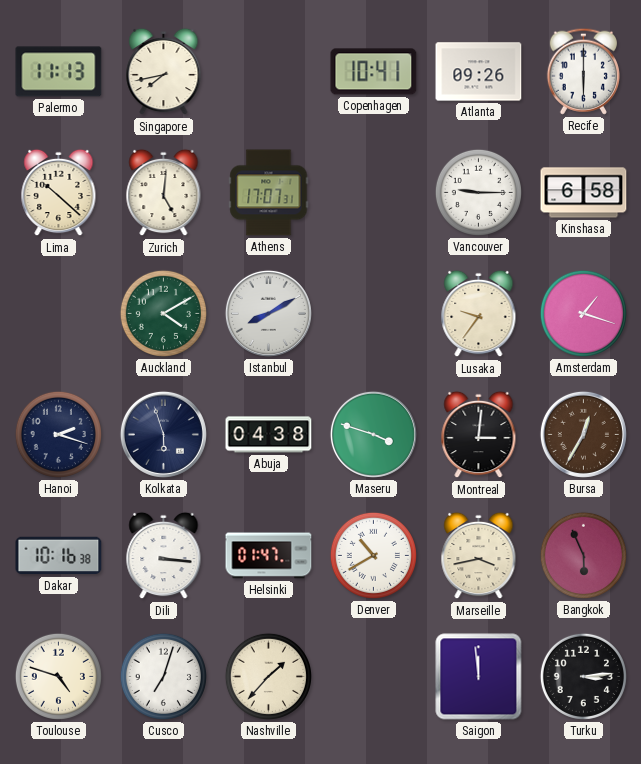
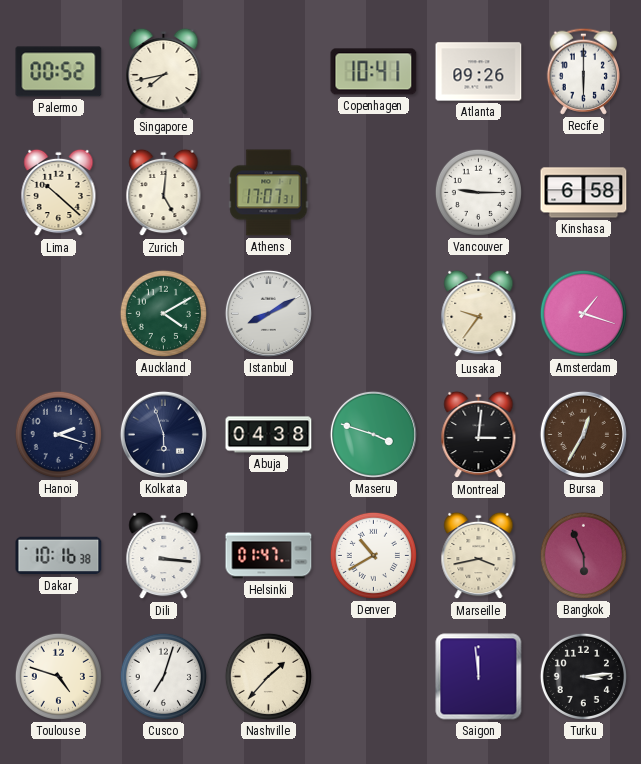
Palermo: 11:13 -> 00:52
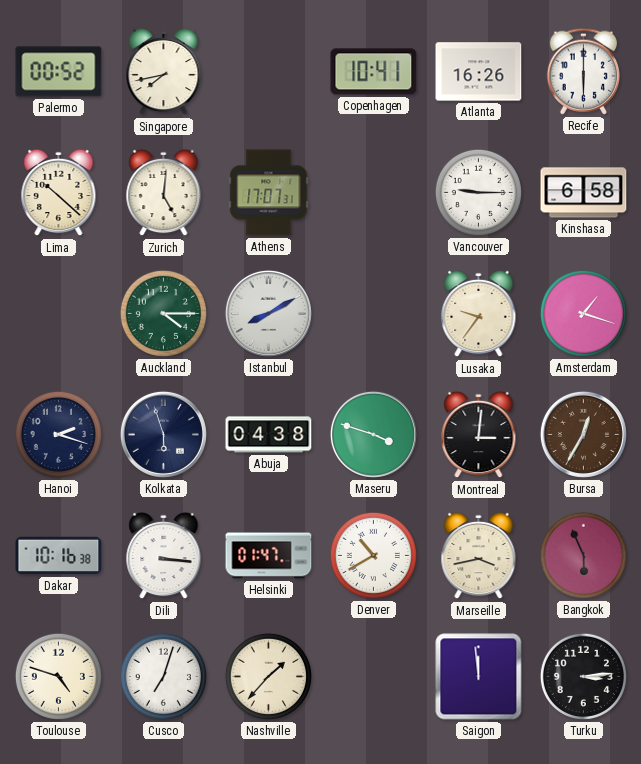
Atlanta: 09:26 -> 16:26
Auckland: 4:10 -> 4:15
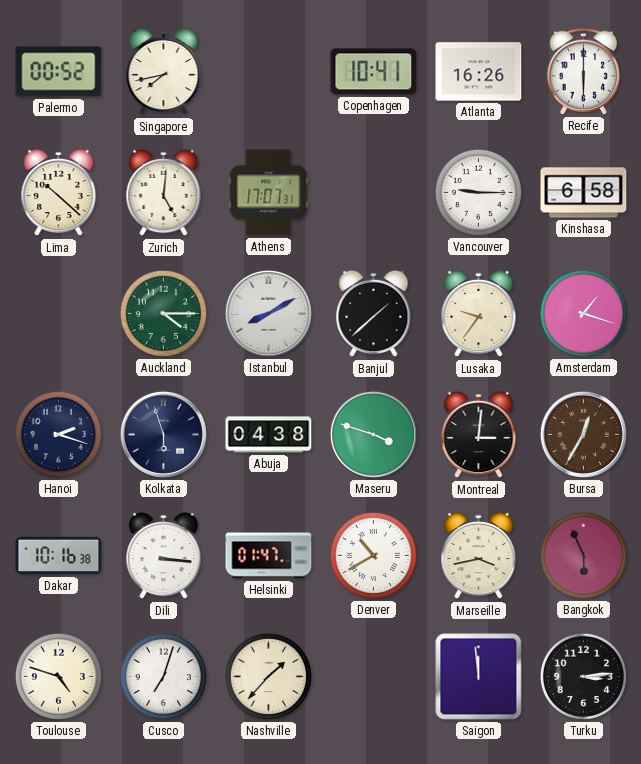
Banjul: none -> 1:38
